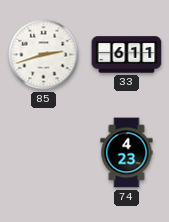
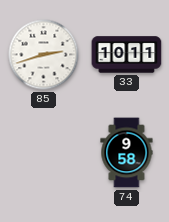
33: 6:11 -> 10:11
74: 4:23 -> 9:58
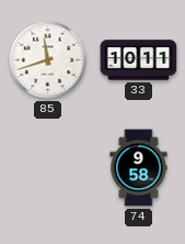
85: 2:42 -> 11:42
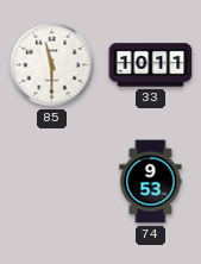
85: 11:42 -> 11:30
74: 9:58 -> 9:53
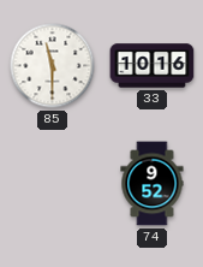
33: 10:11 -> 10:16
74: 9:53 -> 9:52
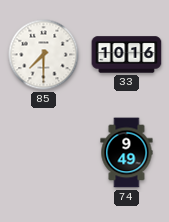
85: 11:30 -> 7:30
74: 9:52 -> 9:49
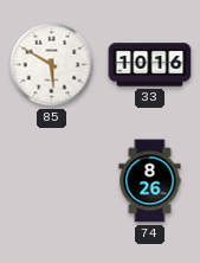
85: 7:30 -> 5:50
74: 9:49 -> 8:26
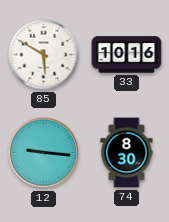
12: none -> 9:16
74: 8:26 -> 8:30
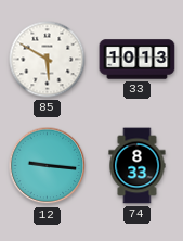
33: 10:16 -> 10:13
74: 8:30 -> 8:33
